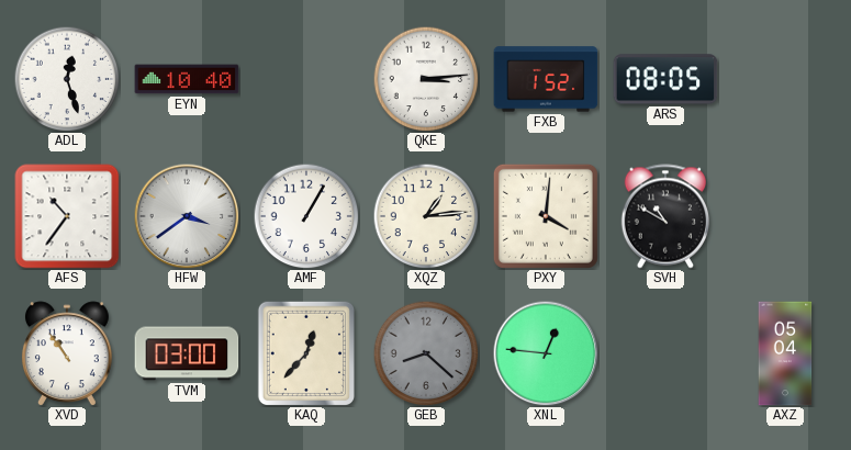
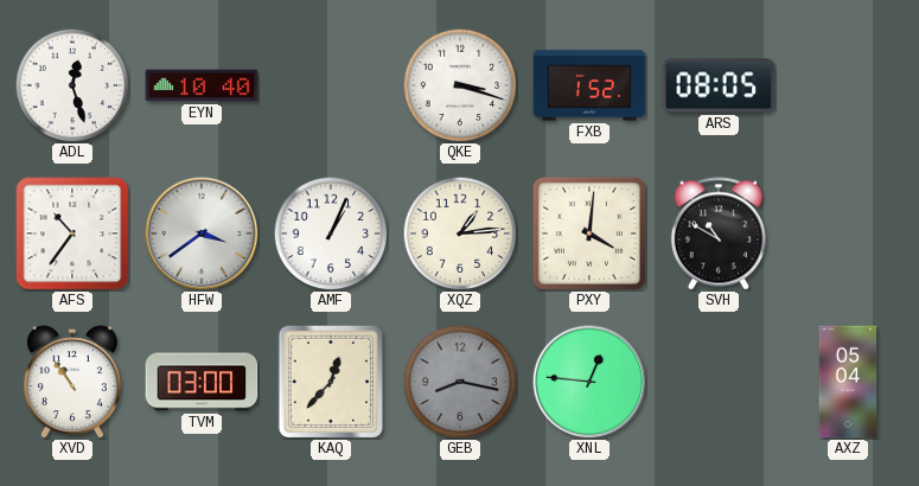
QKE: 3:14 -> 3:18
AMF: 1:05 -> 1:04
GEB: 8:22 -> 8:17
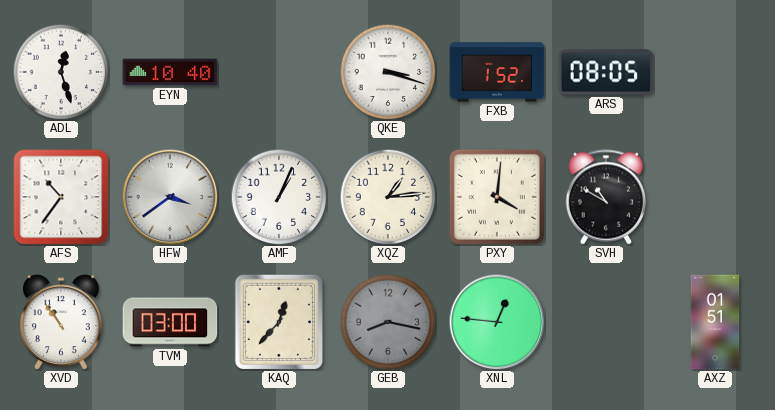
AXZ: 05:04 -> 01:51
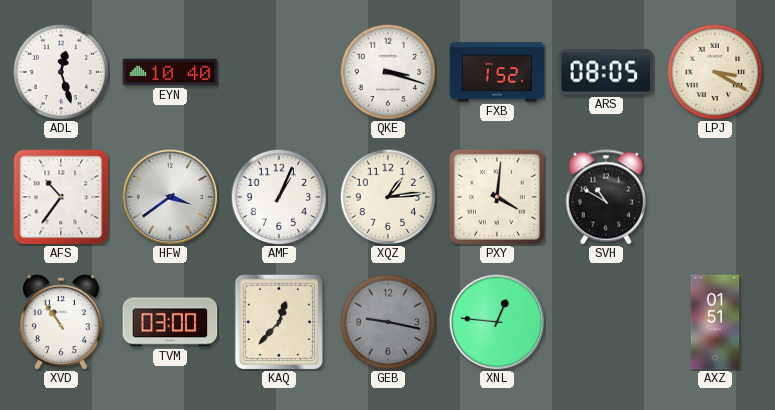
LPJ: none -> 3:20
GEB: 8:17 -> 9:17
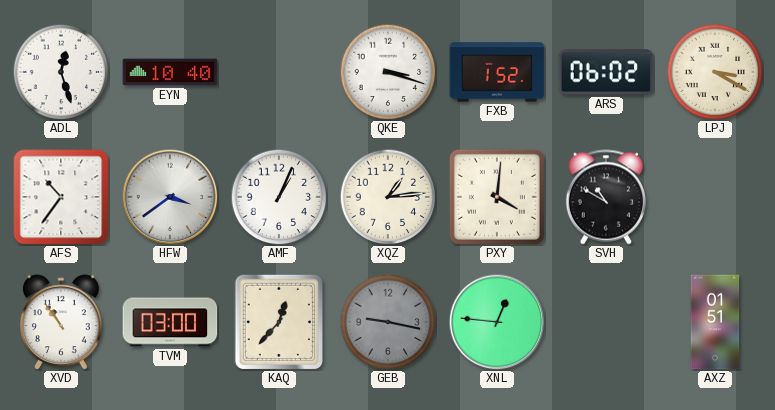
ARS: 08:05 -> 06:02
